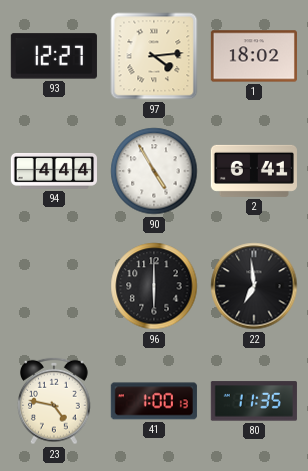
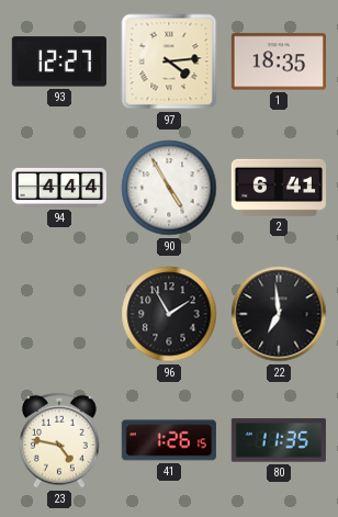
1: 18:02 -> 18:35
96: 6:00 -> 1:55
41: 1:00 -> 1:26
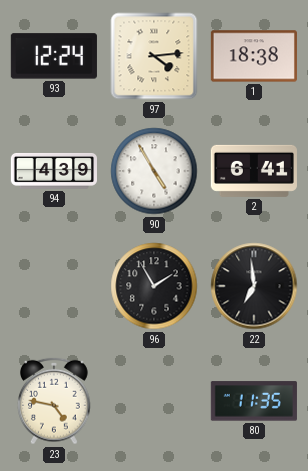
93: 12:27 -> 12:24
1: 18:35 -> 18:38
94: 4:44 -> 4:39
41: 1:26 -> none
